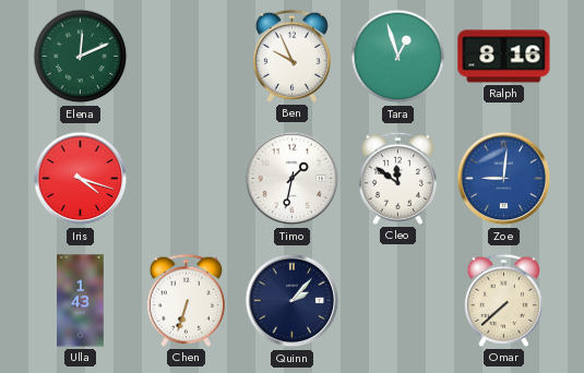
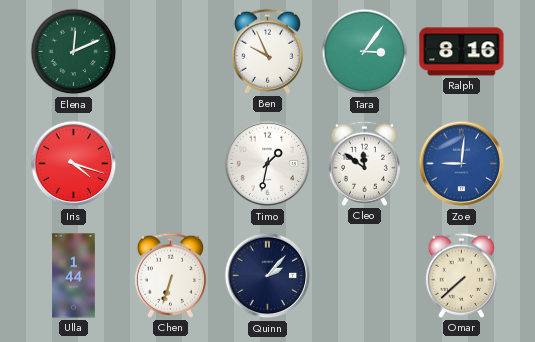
Tara: 12:57 -> 3:06
Ulla: 1:43 -> 1:44
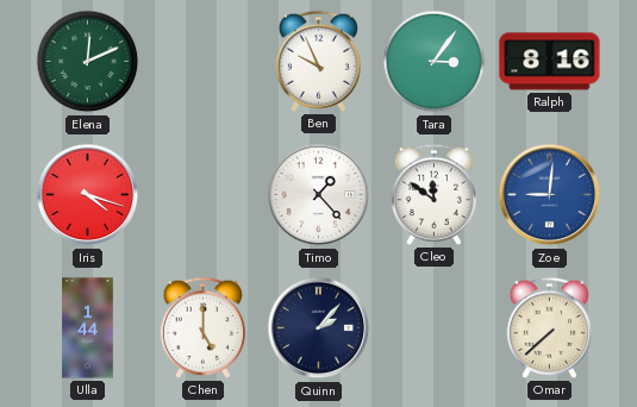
Timo: 1:32 -> 1:23
Chen: 6:33 -> 5:00
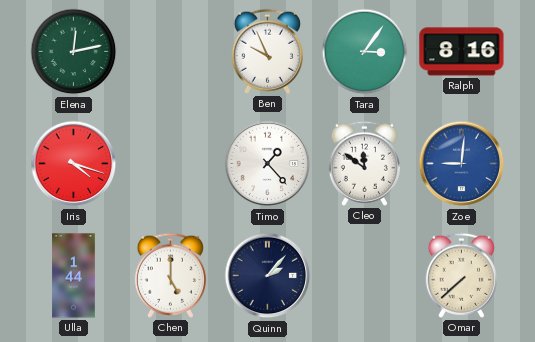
Elena: 12:11 -> 12:13
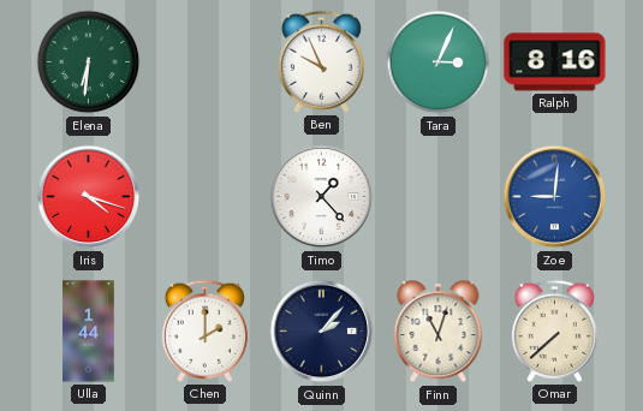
Elena: 12:13 -> 6:31
Tara: 3:06 -> 3:04
Cleo: 11:51 -> none
Chen: 5:00 -> 2:00
Finn: none -> 11:03
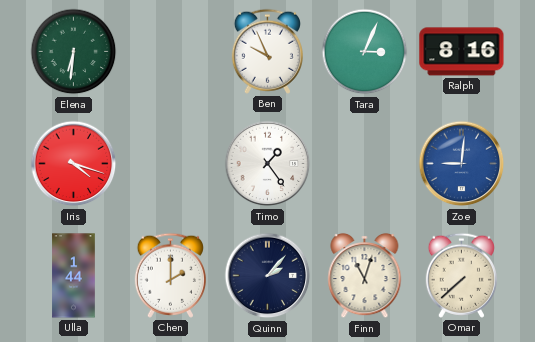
Timo: 1:23 -> 1:24
